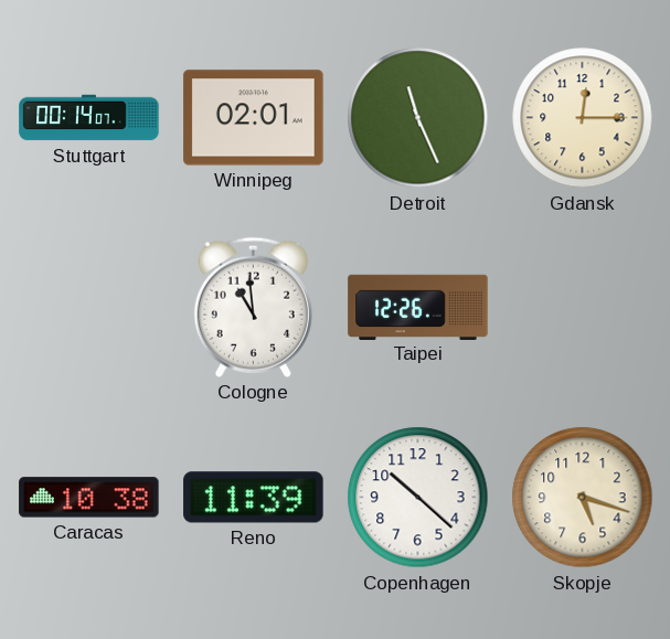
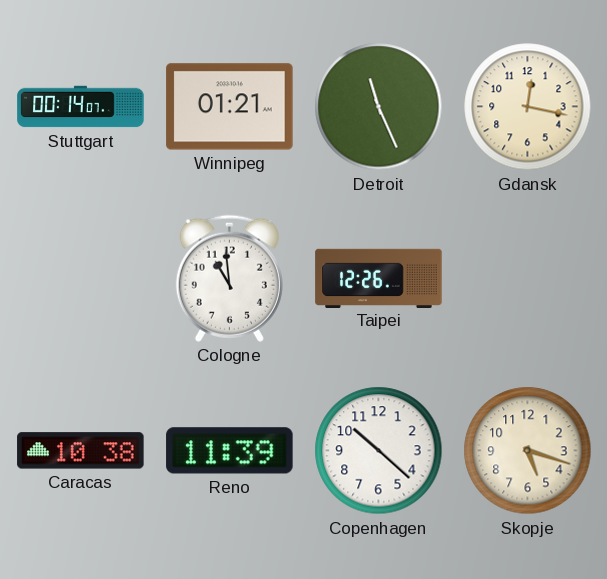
Winnipeg: 02:01 -> 01:21
Gdansk: 12:15 -> 12:17
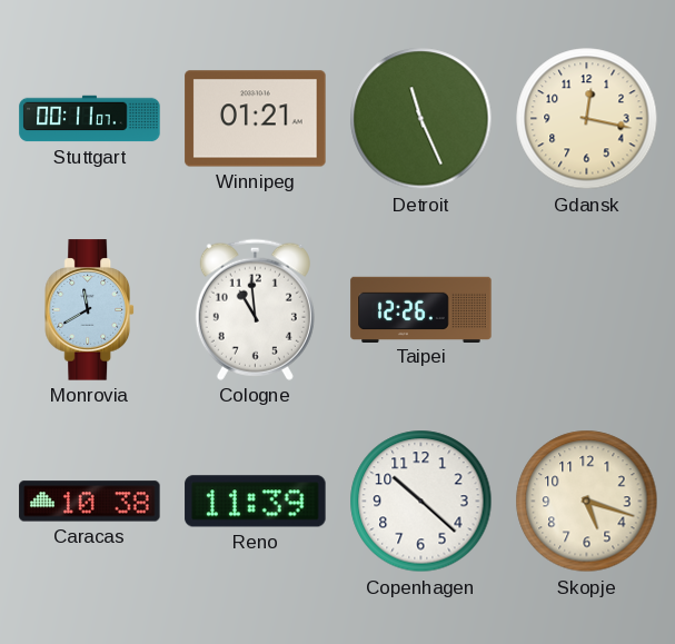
Stuttgart: 00:14 -> 00:11
Monrovia: none -> 11:40
